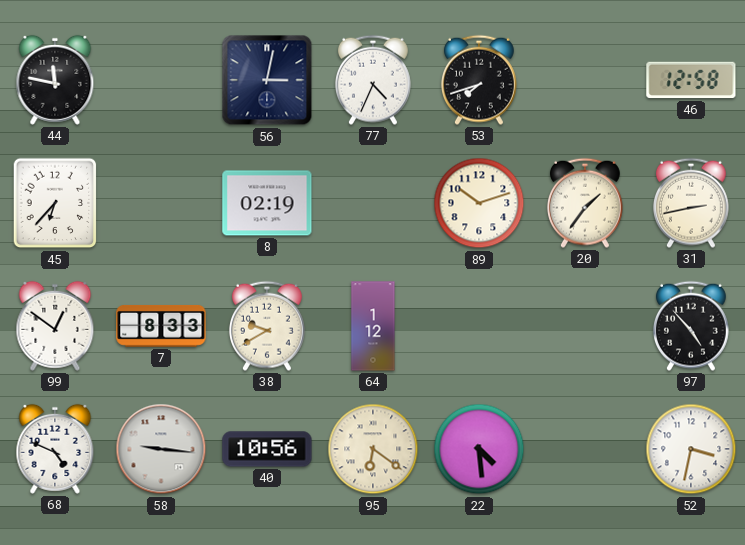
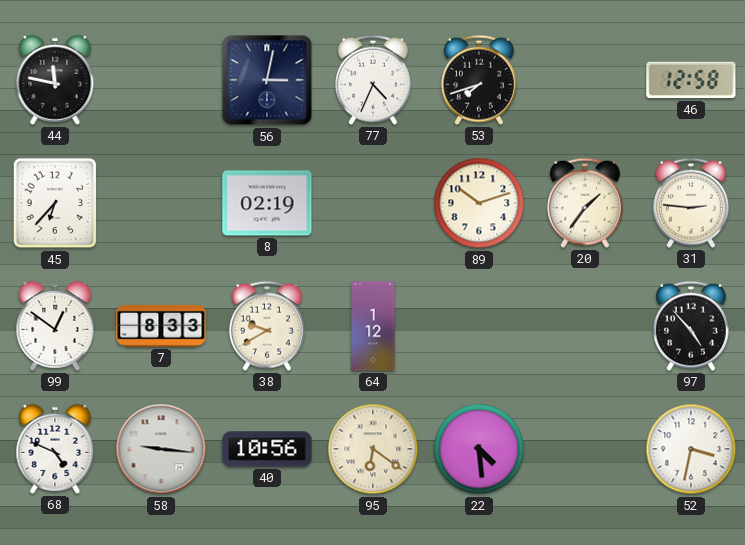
31: 2:43 -> 2:46
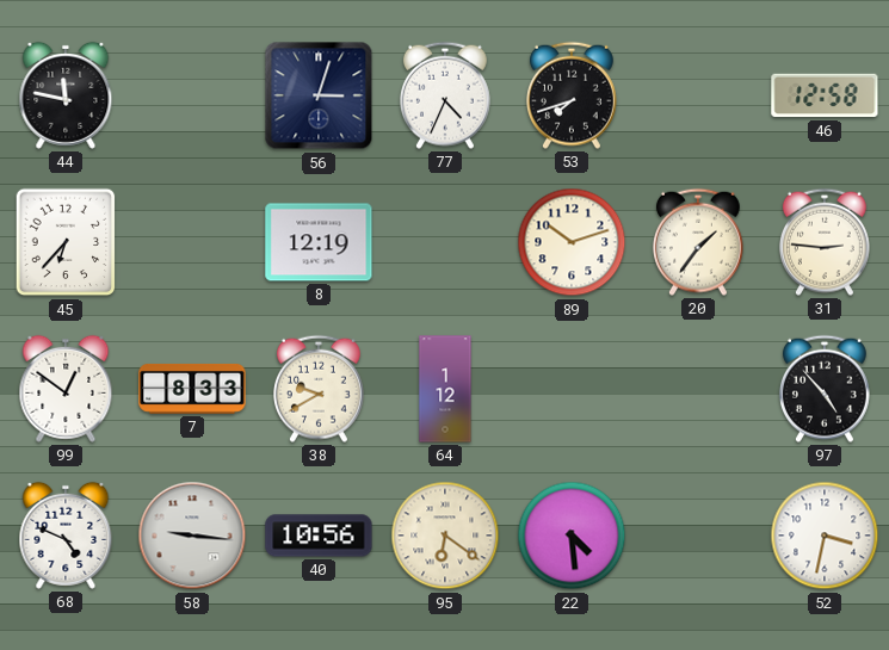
56: 3:02 -> 3:03
8: 02:19 -> 12:19
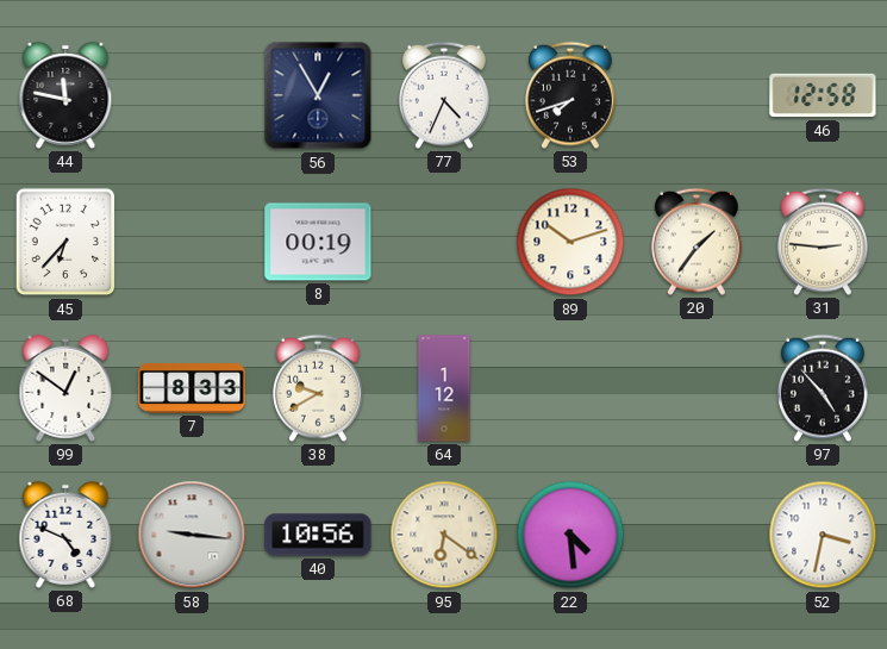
56: 3:03 -> 12:55
8: 12:19 -> 00:19
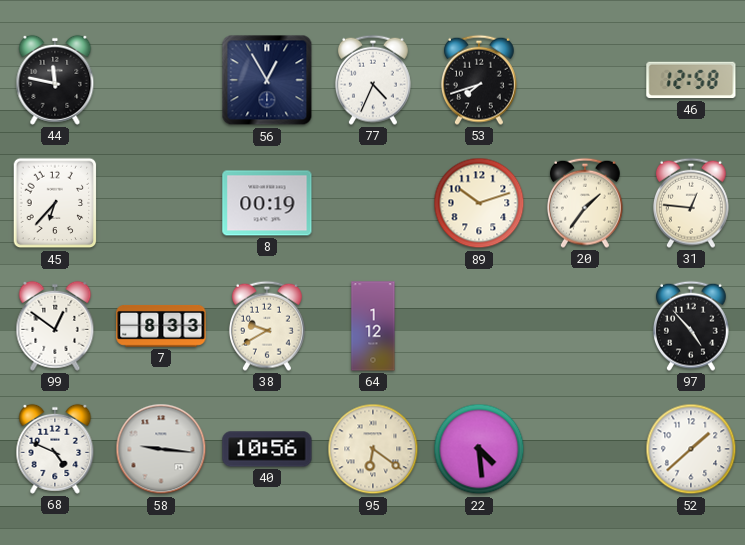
31: 2:46 -> 12:46
52: 3:32 -> 1:38
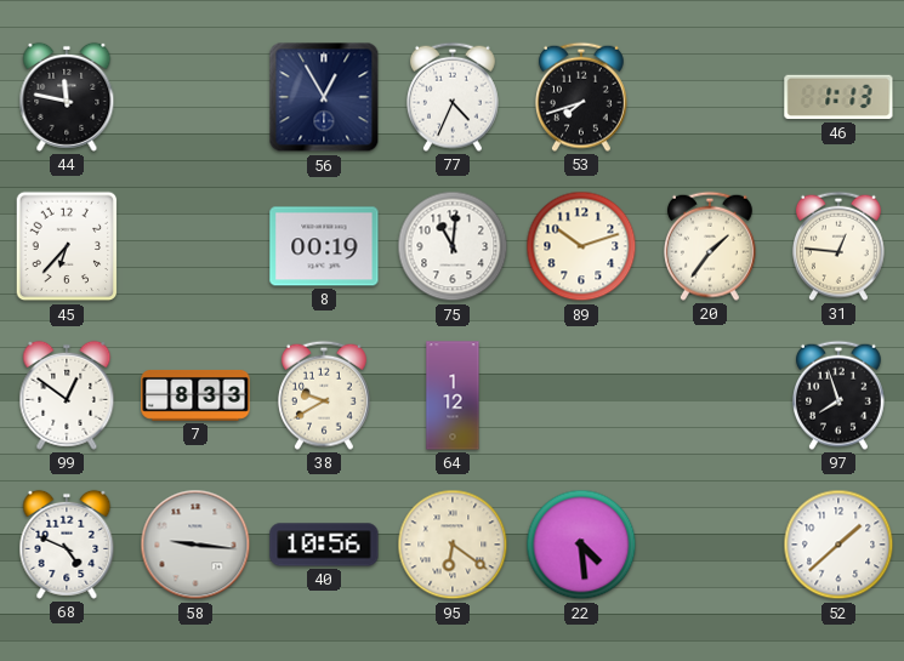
46: 12:58 -> 1:13
75: none -> 11:01
97: 4:53 -> 7:57
